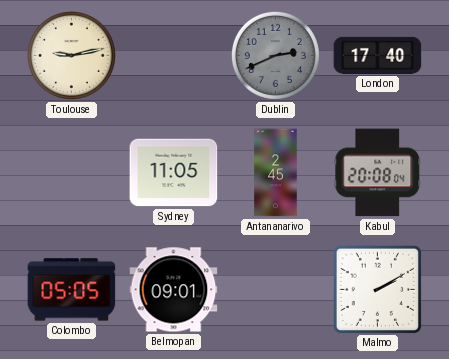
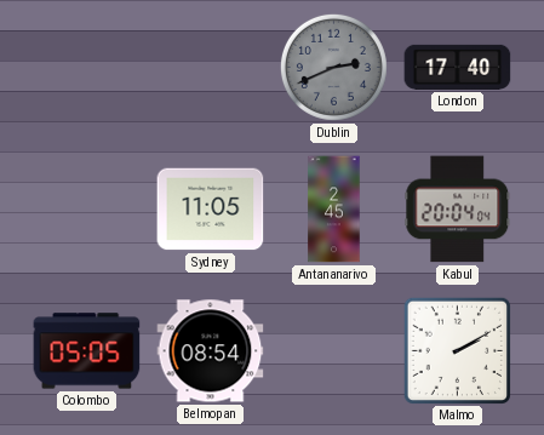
Toulouse: 9:13 -> none
Kabul: 20:08 -> 20:04
Belmopan: 09:01 -> 08:54
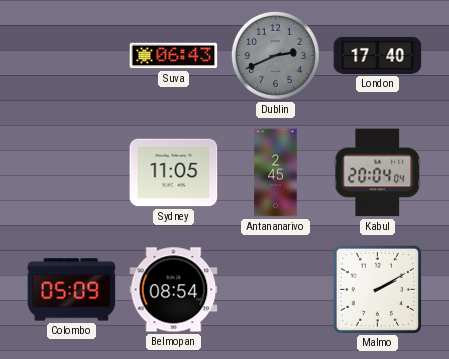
Suva: none -> 06:43
Colombo: 05:05 -> 05:09
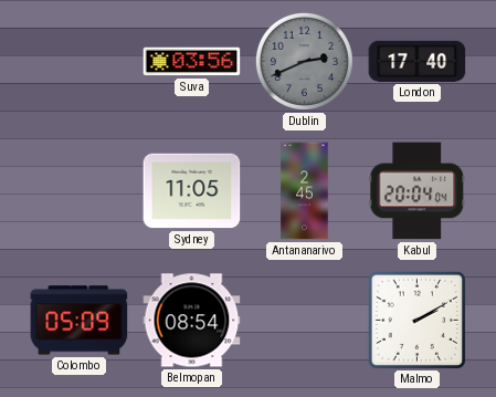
Suva: 06:43 -> 03:56
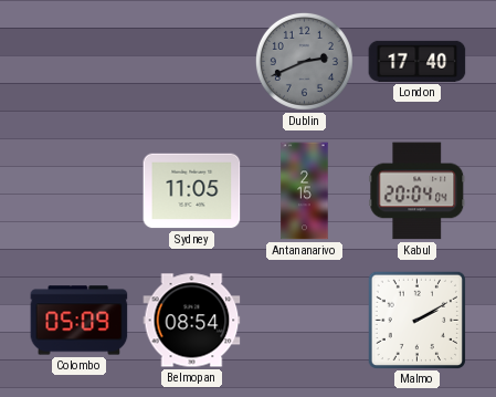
Suva: 03:56 -> none
Antananarivo: 2:45 -> 2:15
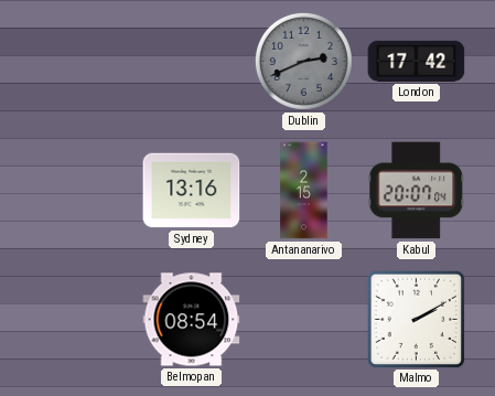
London: 17:40 -> 17:42
Sydney: 11:05 -> 13:16
Kabul: 20:04 -> 20:07
Colombo: 05:09 -> none
